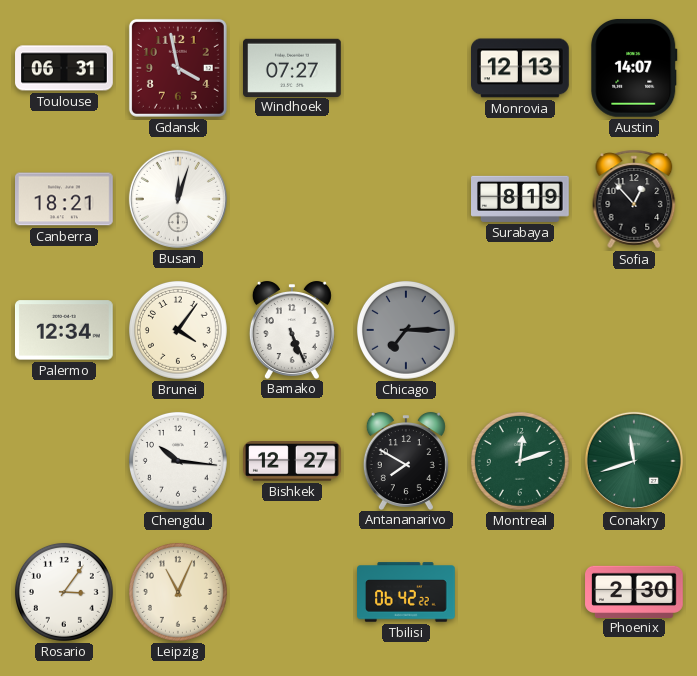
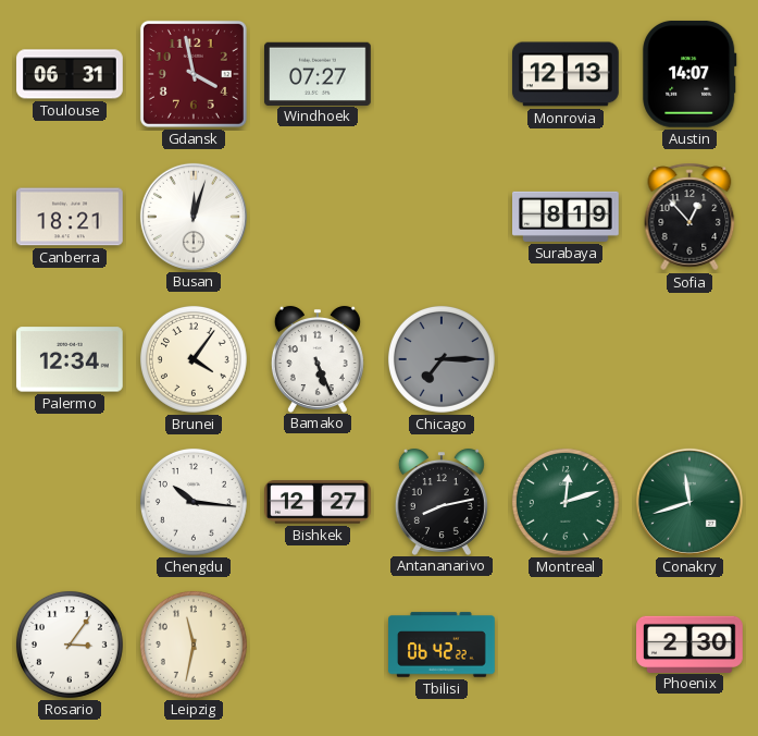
Antananarivo: 7:50 -> 8:13
Leipzig: 11:04 -> 11:32
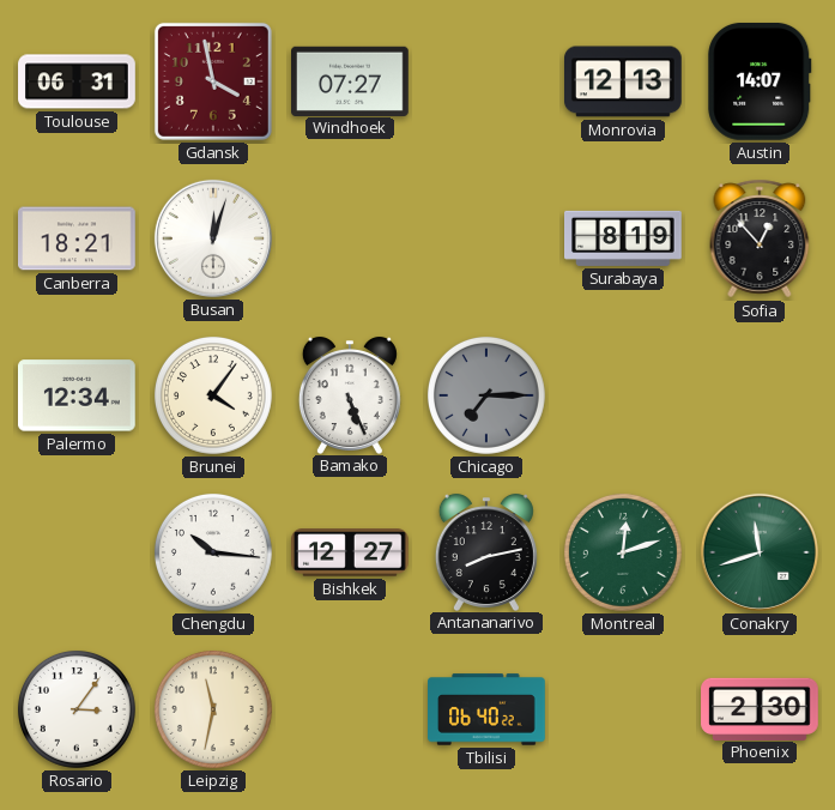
Tbilisi: 06:42 -> 06:40
